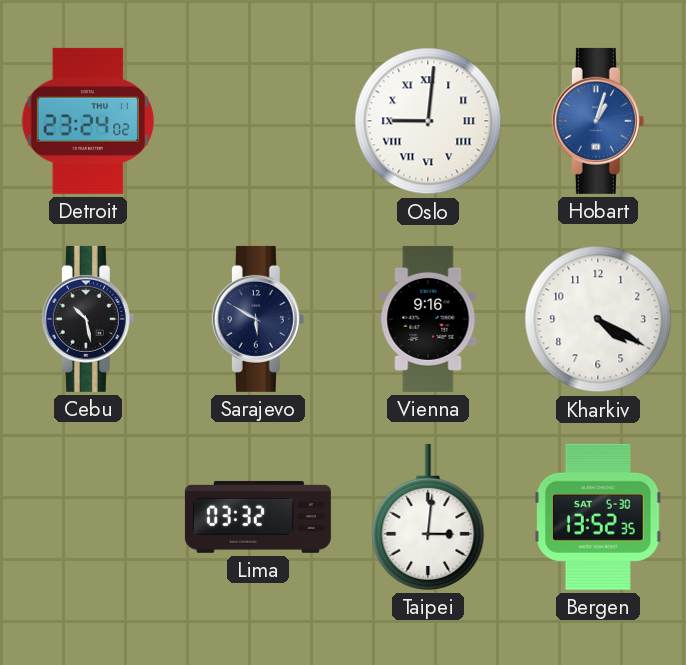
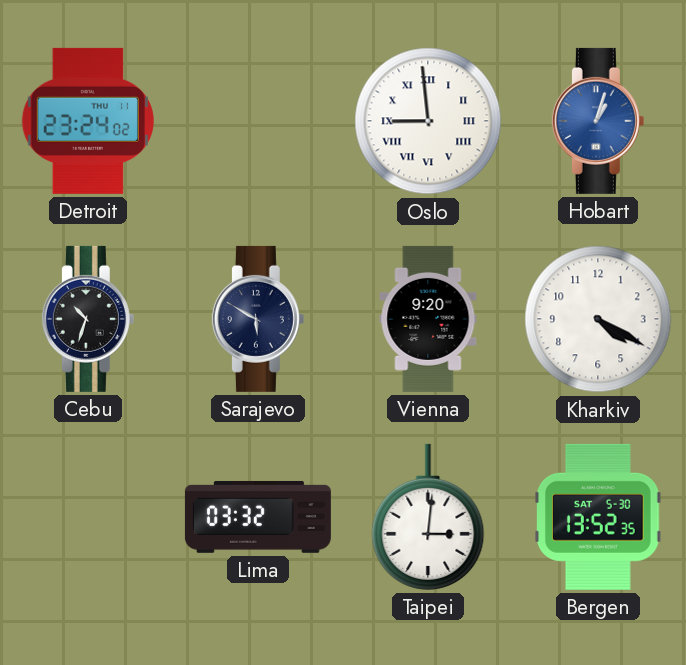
Oslo: 9:01 -> 8:59
Cebu: 10:28 -> 10:33
Vienna: 9:16 -> 9:20
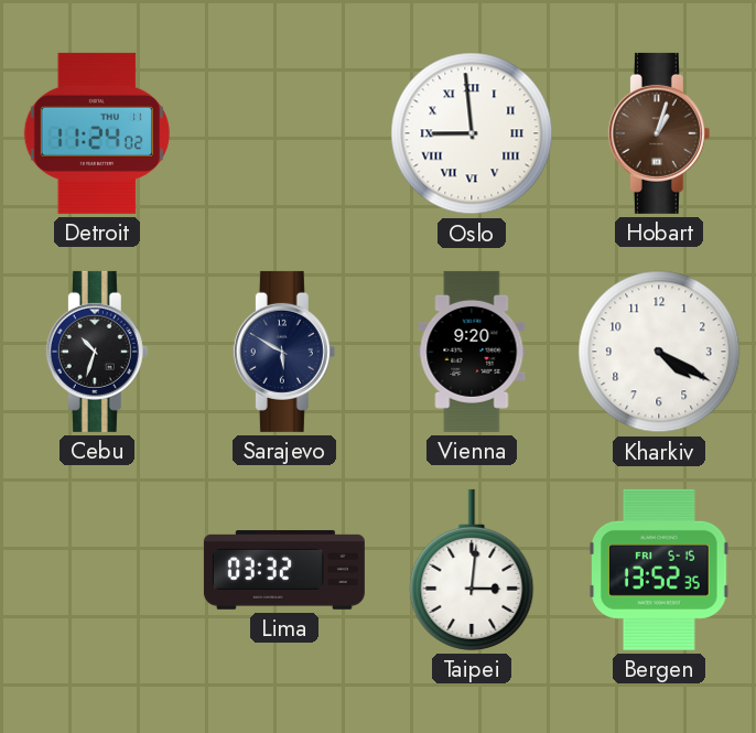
Detroit: 23:24 -> 11:24
Hobart dial: blue -> brown
Bergen date: SAT 5-30 -> FRI 5-15
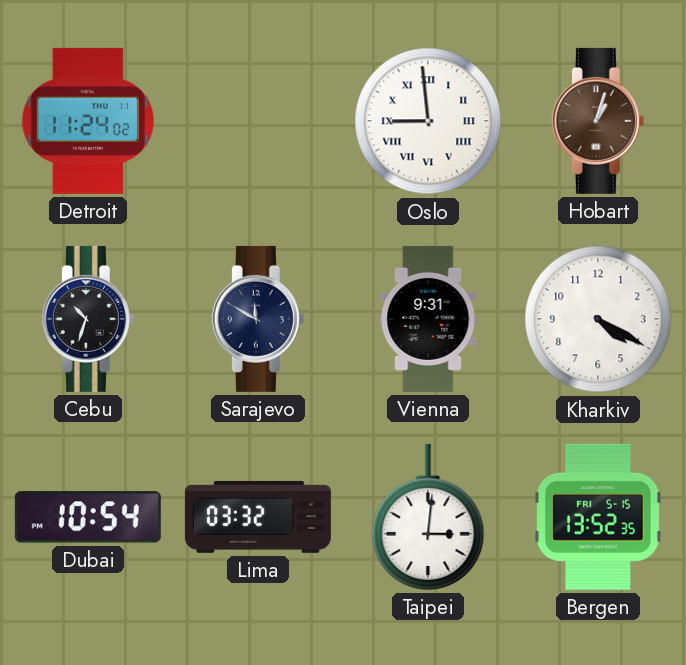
Sarajevo: 5:50 -> 11:50
Vienna: 9:20 -> 9:31
Dubai: none -> 10:54
